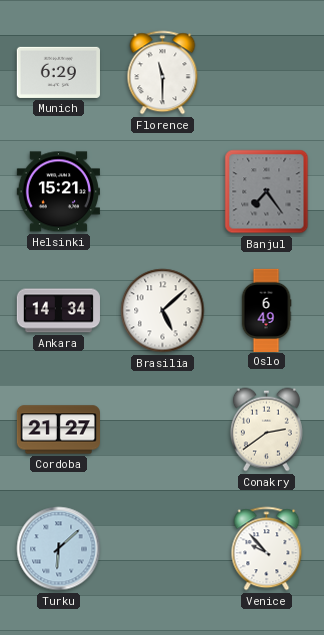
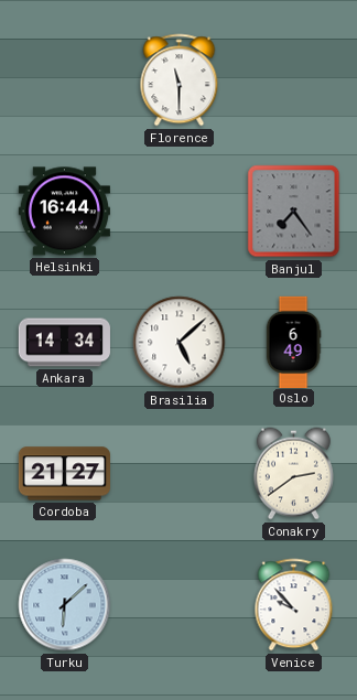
Munich: 6:29 -> none
Helsinki: 15:21 -> 16:44
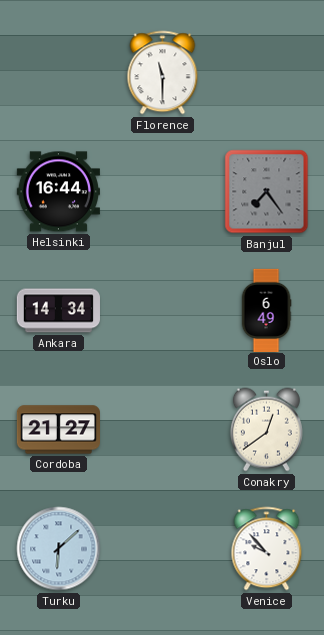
Brasilia: 5:08 -> none
Conakry: 2:39 -> 12:39
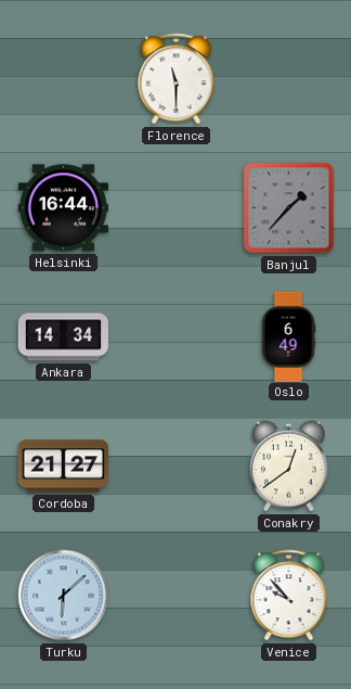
Banjul: 7:24 -> 1:37
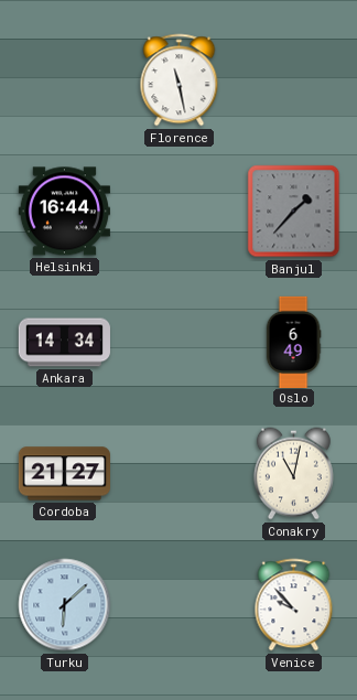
Florence: 11:30 -> 11:28
Conakry: 12:39 -> 11:02
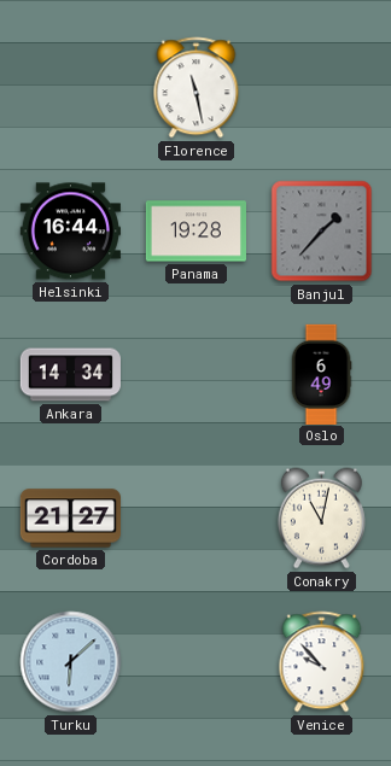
Panama: none -> 19:28
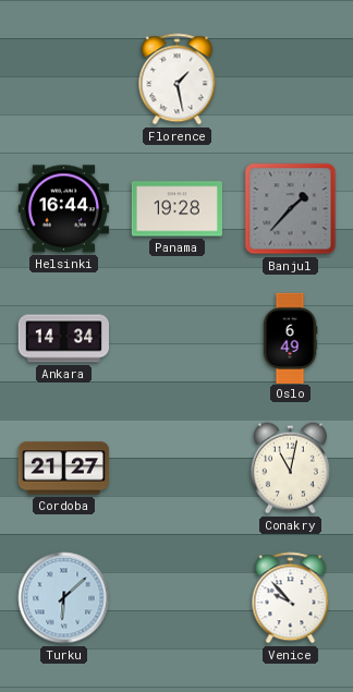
Florence: 11:28 -> 1:28
